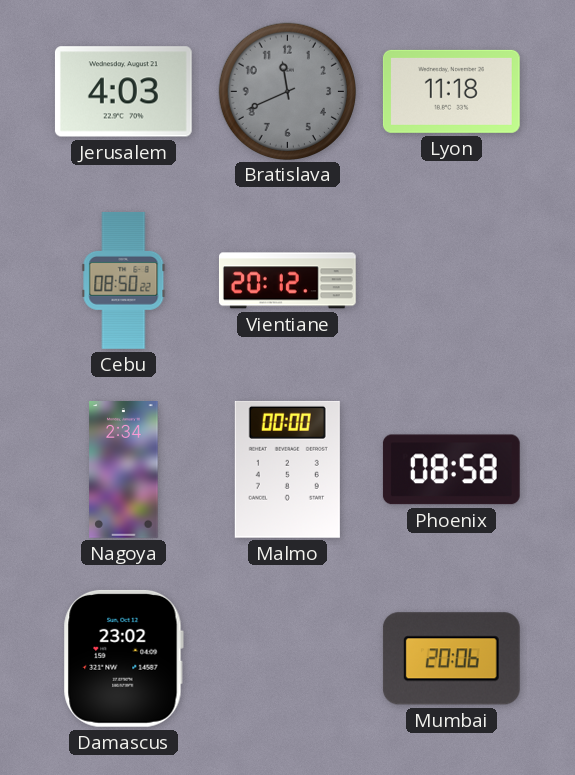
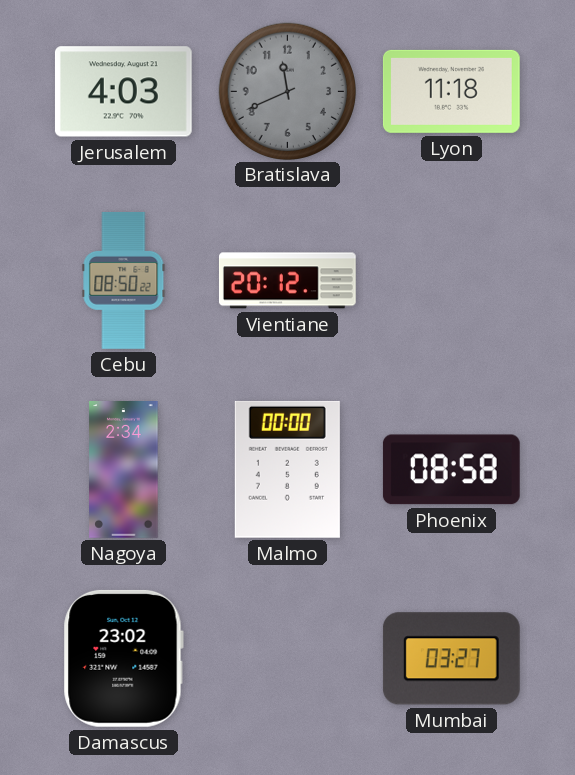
Mumbai: 20:06 -> 03:27
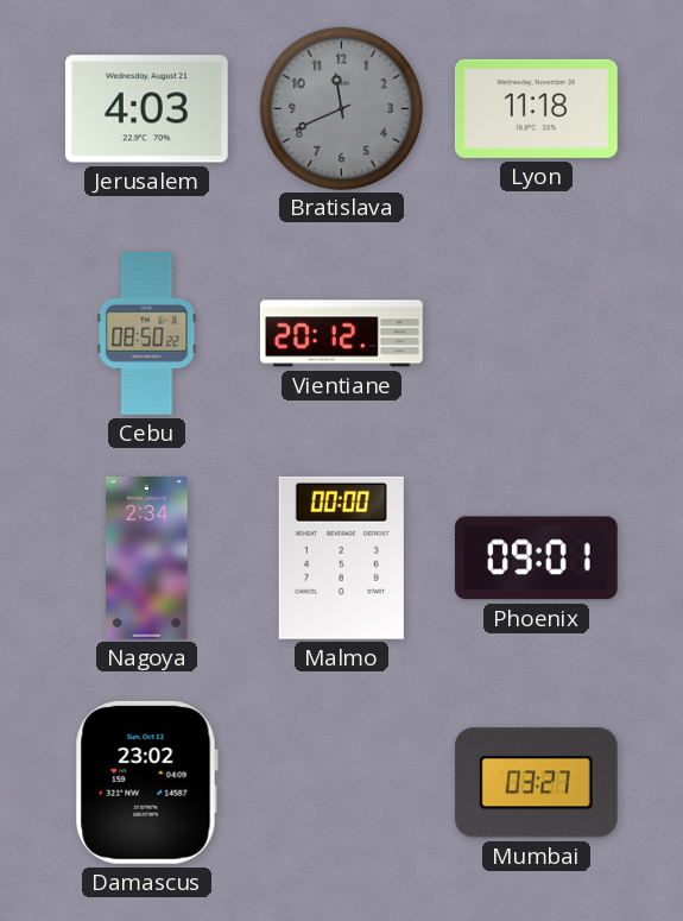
Phoenix: 08:58 -> 09:01
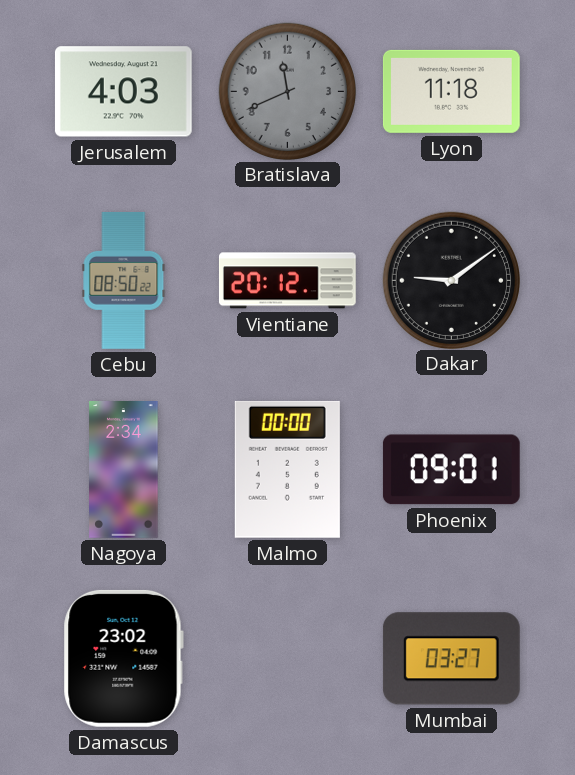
Dakar: none -> 9:09
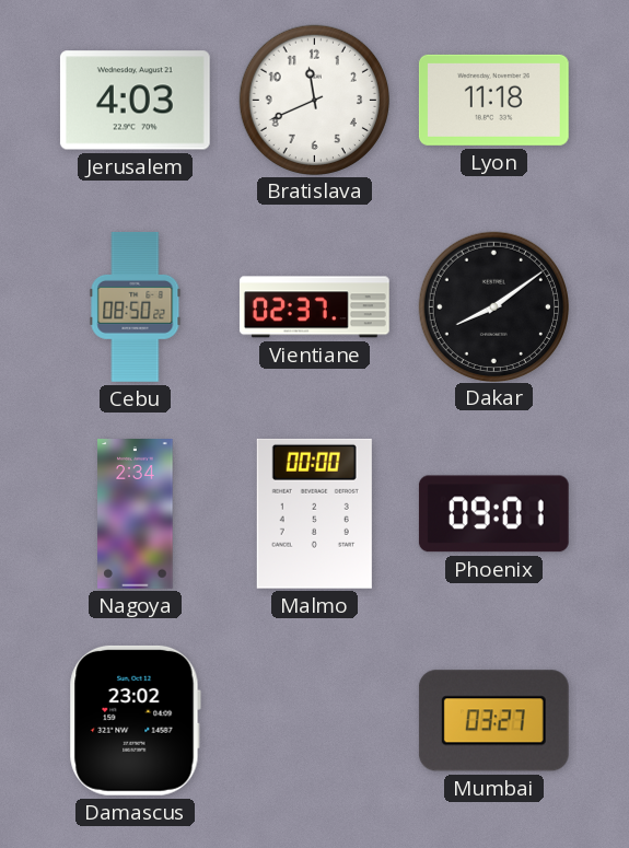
Bratislava dial: grey -> white
Vientiane: 20:12 -> 02:37
Dakar: 9:09 -> 8:09
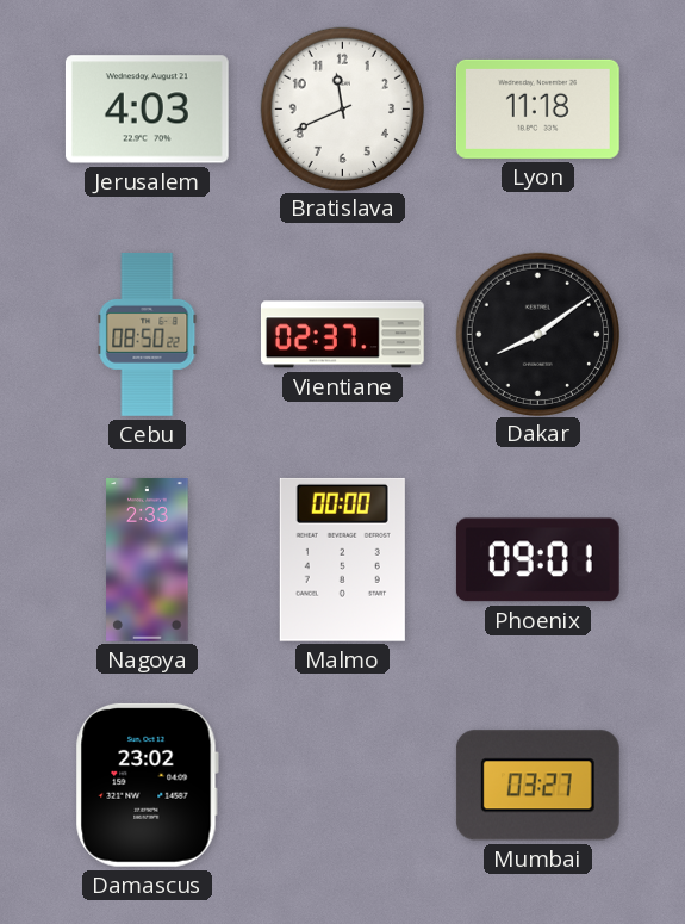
Nagoya: 2:34 -> 2:33
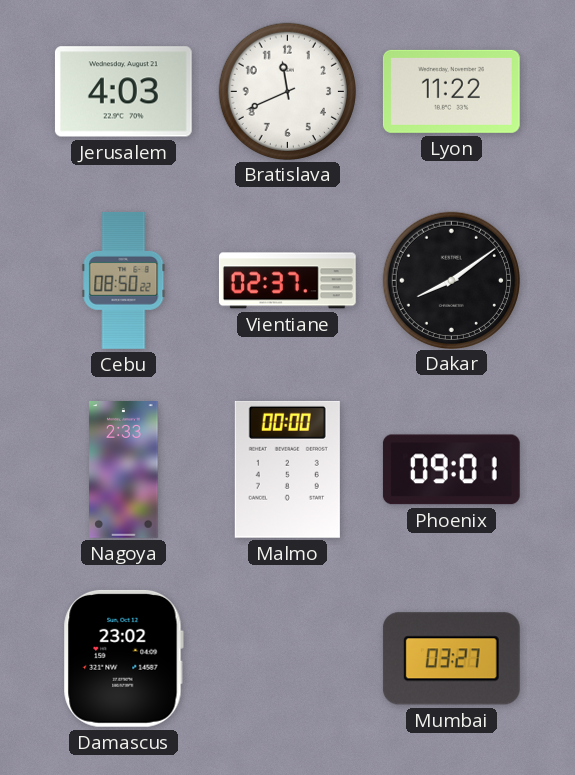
Lyon: 11:18 -> 11:22
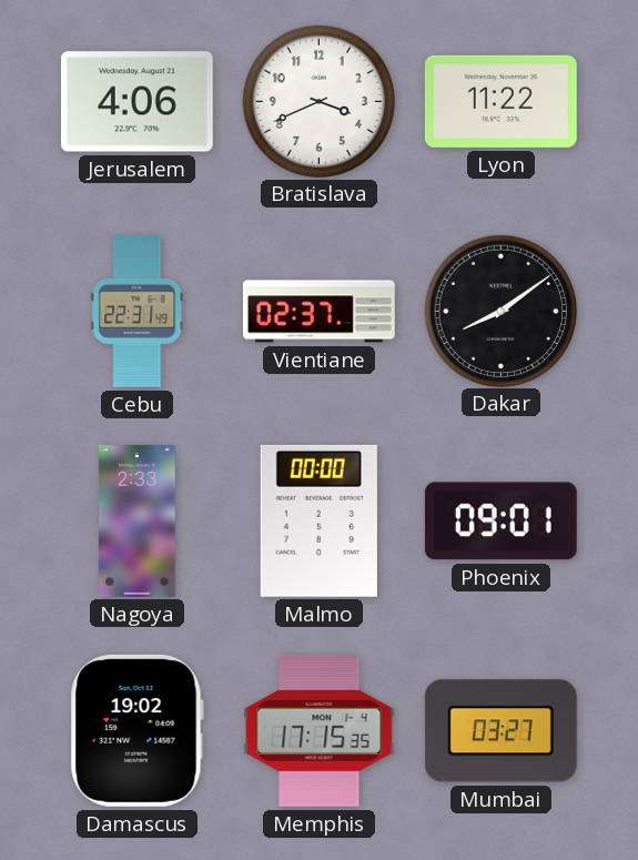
Jerusalem: 4:03 -> 4:06
Bratislava: 11:41 -> 3:41
Cebu: 08:50 -> 22:31
Damascus: 23:02 -> 19:02
Memphis: none -> 17:15
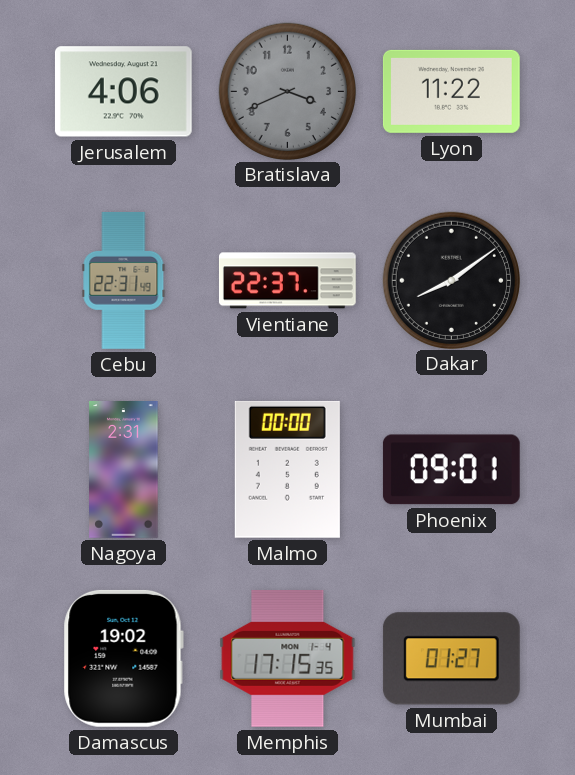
Bratislava dial: white -> grey
Vientiane: 02:37 -> 22:37
Nagoya: 2:33 -> 2:31
Mumbai: 03:27 -> 01:27
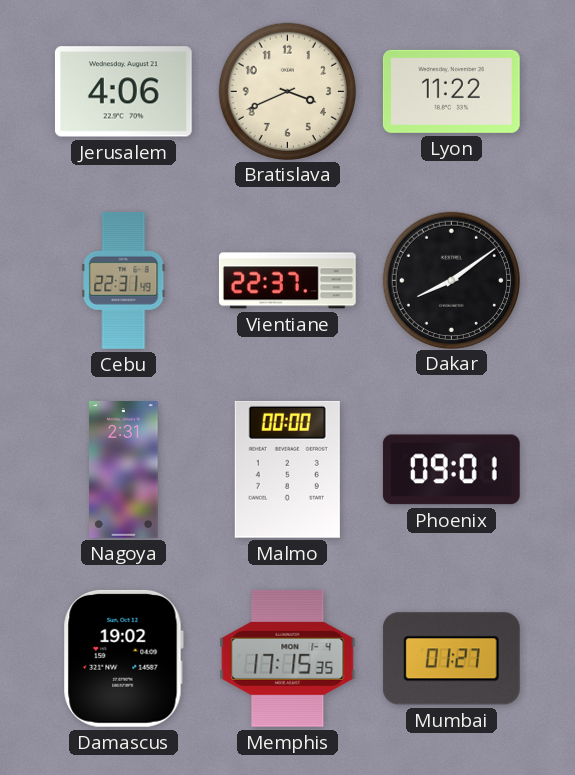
Bratislava dial: grey -> cream
